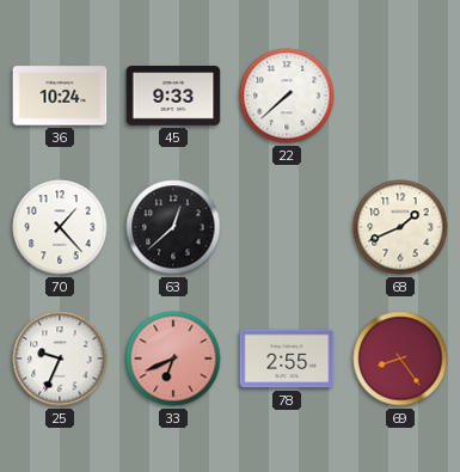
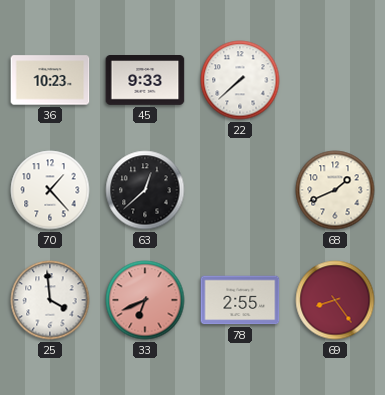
36: 10:24 -> 10:23
25: 9:34 -> 3:59
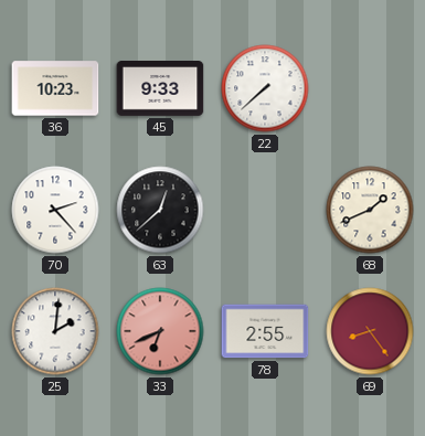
70: 1:23 -> 2:23
25: 3:59 -> 2:01
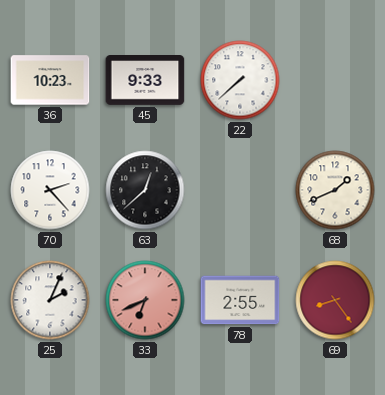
25: 2:01 -> 2:04
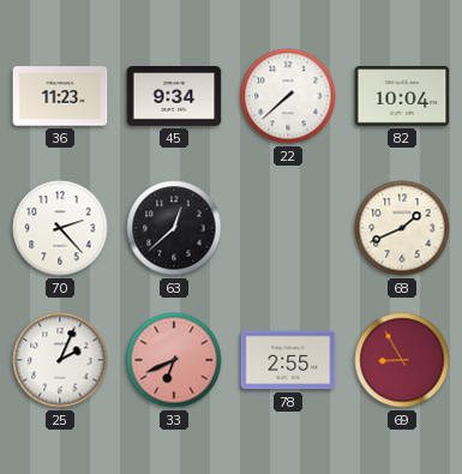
36: 10:23 -> 11:23
45: 9:33 -> 9:34
82: none -> 10:04
69: 8:24 -> 8:55
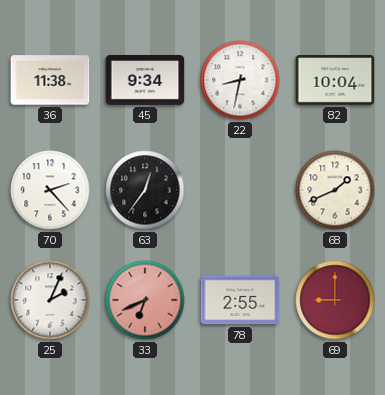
36: 11:23 -> 11:38
22: 7:38 -> 8:32
63: 12:38 -> 12:36
69: 8:55 -> 9:00
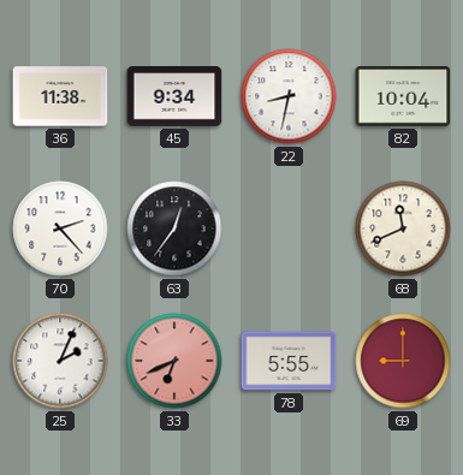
68: 1:41 -> 11:41
78: 2:55 -> 5:55
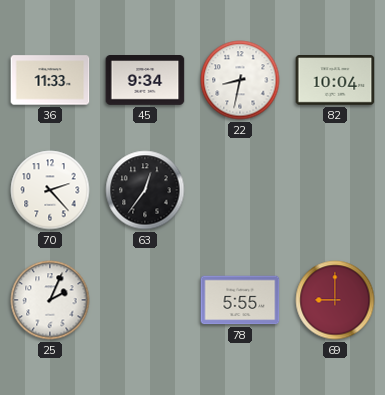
36: 11:38 -> 11:33
68: 11:41 -> none
33: 6:41 -> none
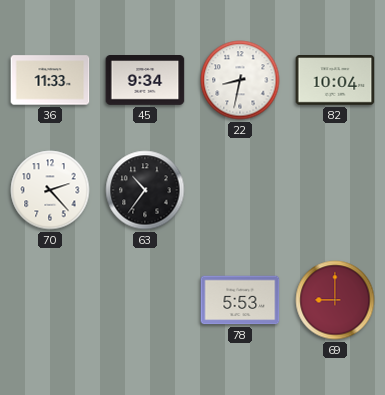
63: 12:36 -> 10:36
25: 2:04 -> none
78: 5:55 -> 5:53
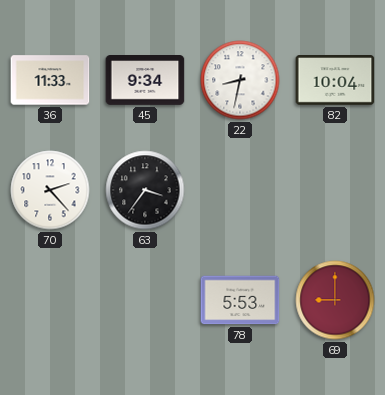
63: 10:36 -> 3:36
